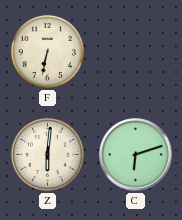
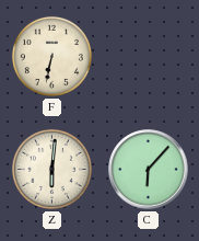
C: 6:12 -> 6:07
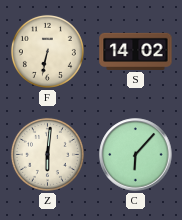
S: none -> 14:02
